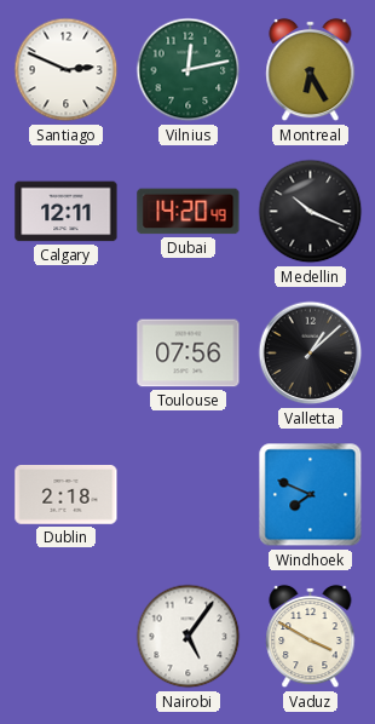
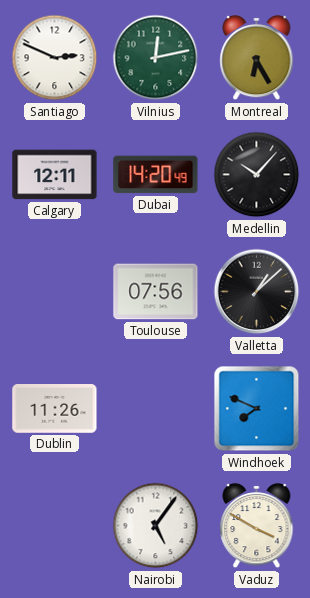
Medellin: 10:19 -> 10:07
Dublin: 2:18 -> 11:26
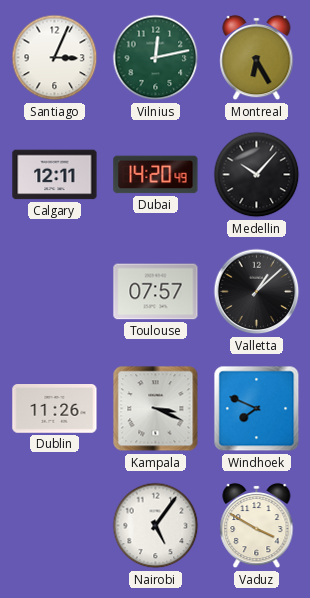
Santiago: 2:49 -> 3:04
Toulouse: 07:56 -> 07:57
Kampala: none -> 3:19
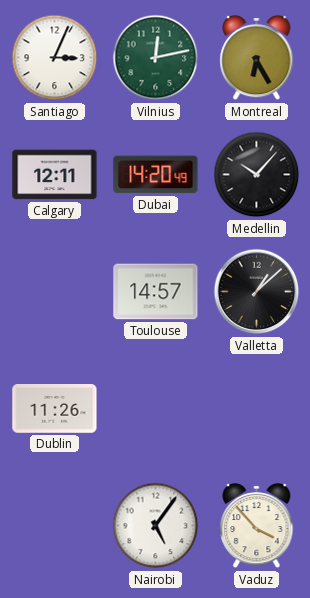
Toulouse: 07:57 -> 14:57
Kampala: 3:19 -> none
Windhoek: 7:49 -> none
Vaduz: 3:50 -> 3:53
